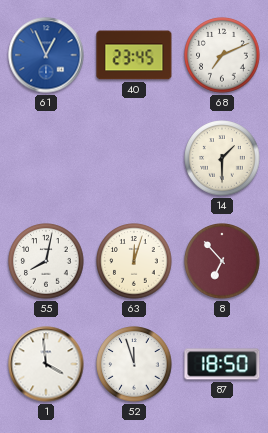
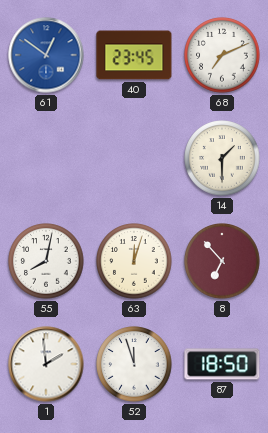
61: 12:56 -> 12:51
1: 3:59 -> 1:59
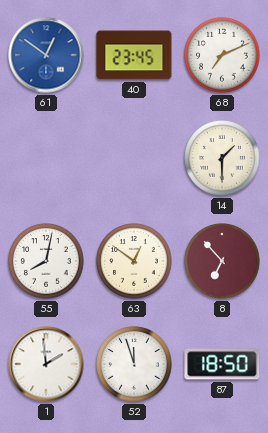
63: 12:03 -> 12:51
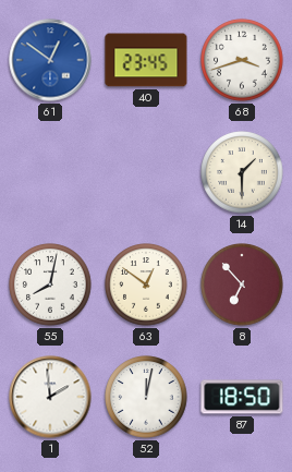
68: 7:11 -> 3:42
52: 11:57 -> 12:02
